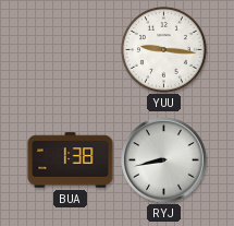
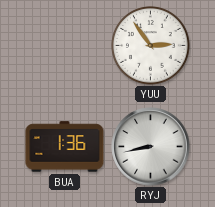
YUU: 9:16 -> 2:54
BUA: 1:38 -> 1:36
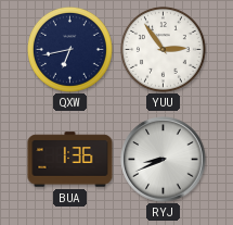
QXW: none -> 6:43
RYJ: 8:43 -> 8:41
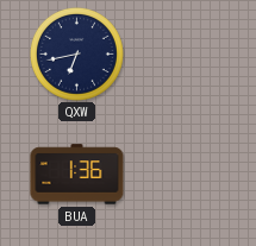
YUU: 2:54 -> none
RYJ: 8:41 -> none
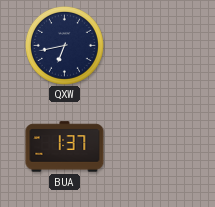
BUA: 1:36 -> 1:37
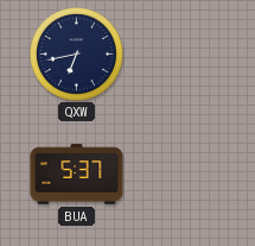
BUA: 1:37 -> 5:37
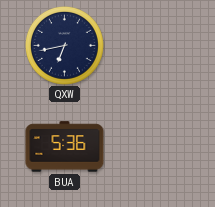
BUA: 5:37 -> 5:36
